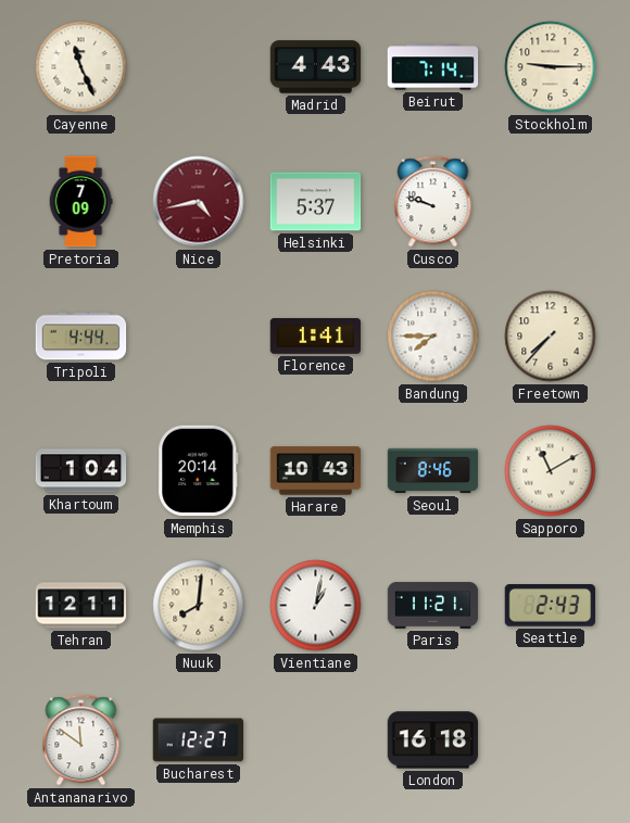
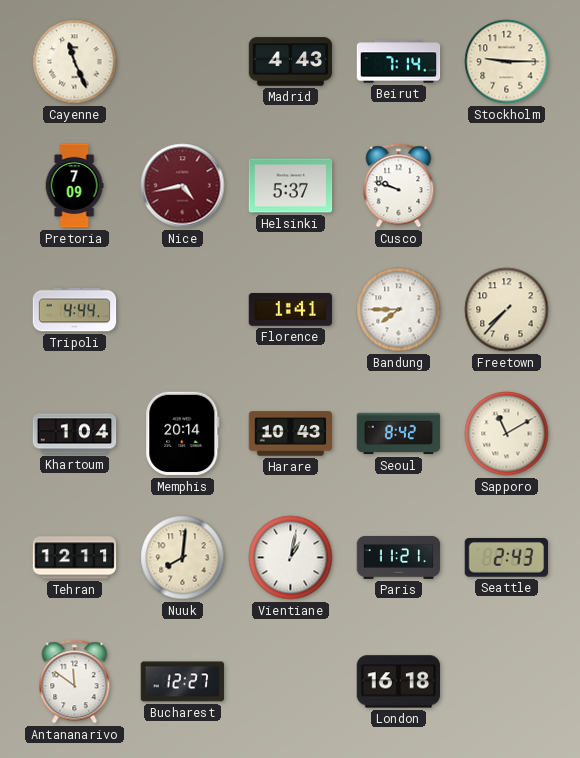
Seoul: 8:46 -> 8:42
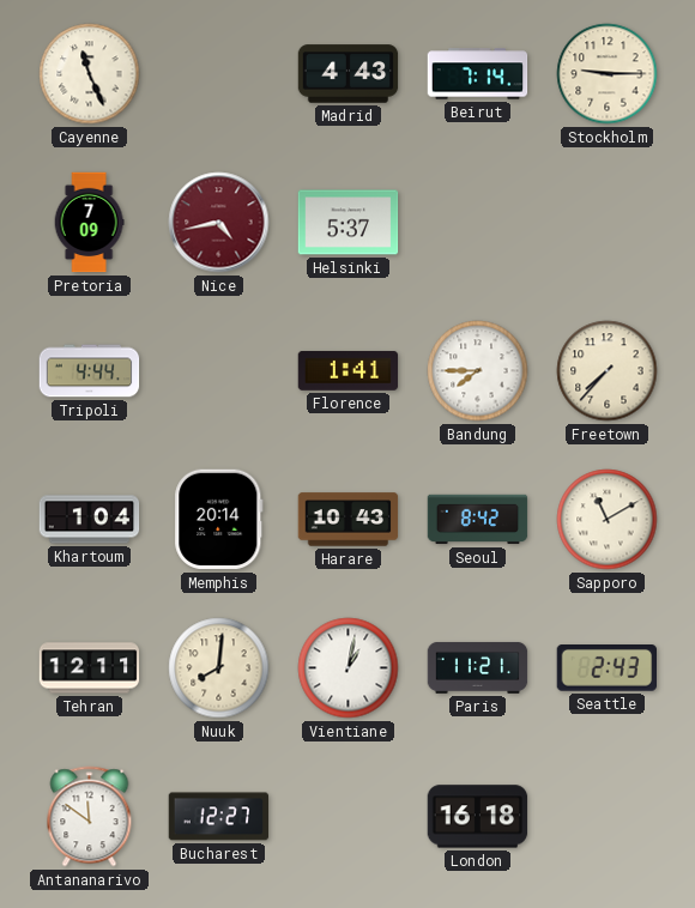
Cusco: 9:48 -> none
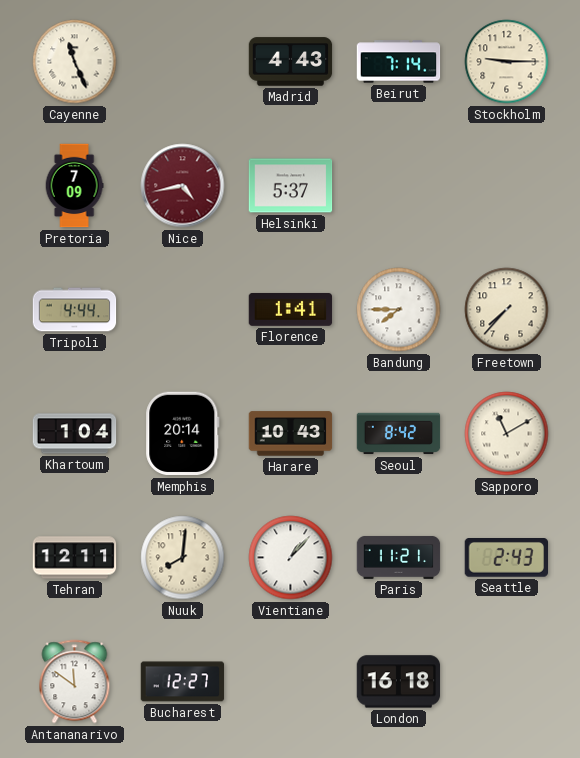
Vientiane: 1:02 -> 1:07
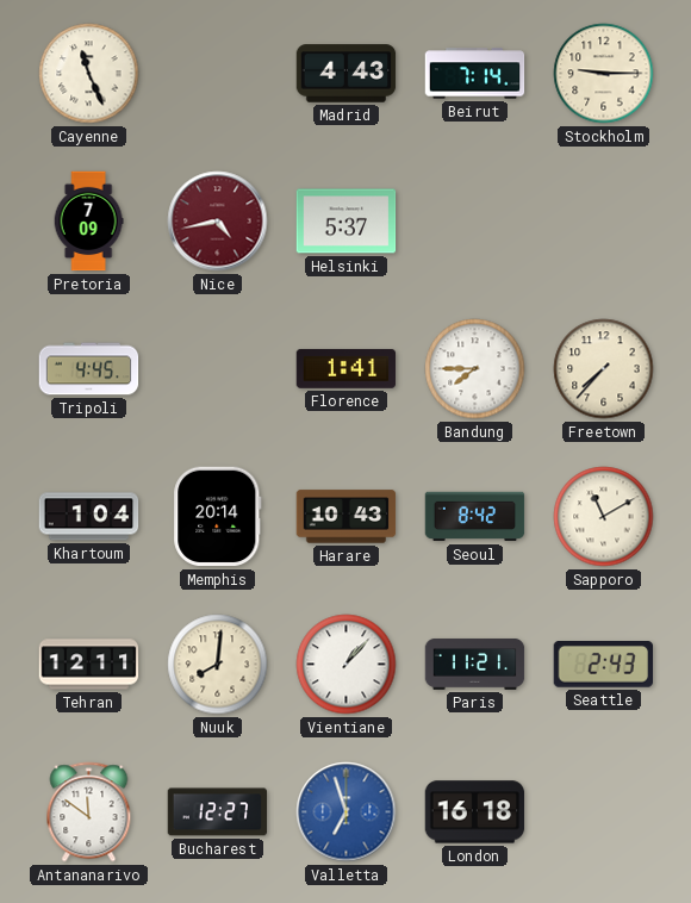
Tripoli: 4:44 -> 4:45
Valletta: none -> 6:57
